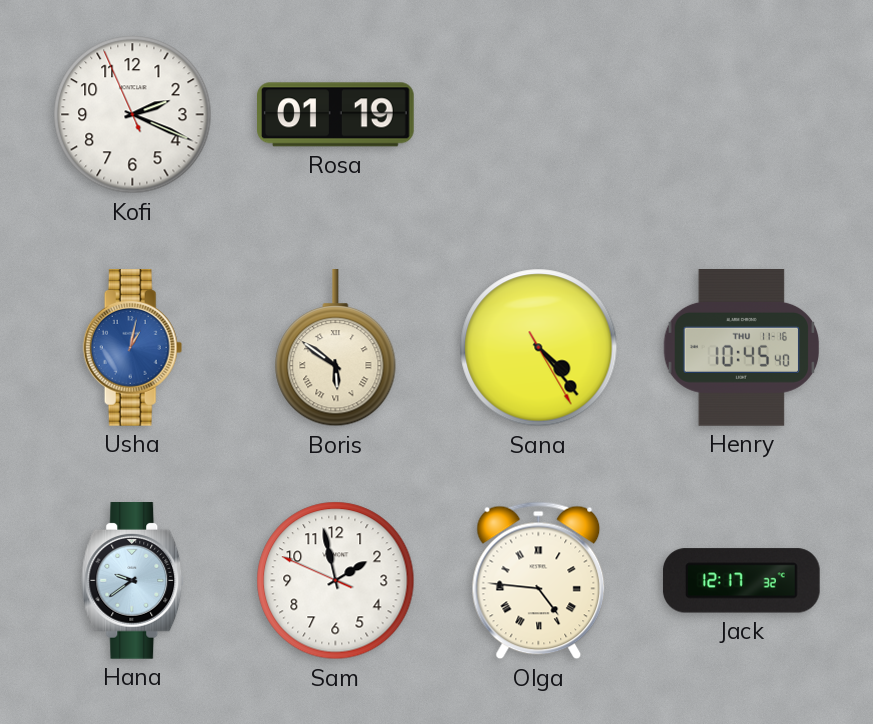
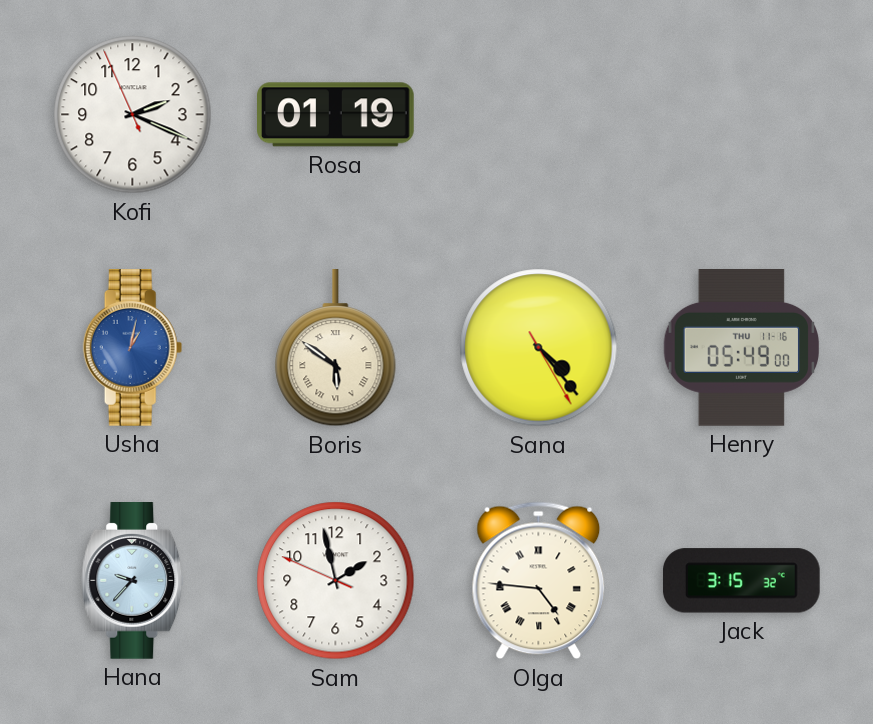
Henry: 10:45 -> 05:49
Hana: 9:39 -> 9:37
Jack: 12:17 -> 3:15
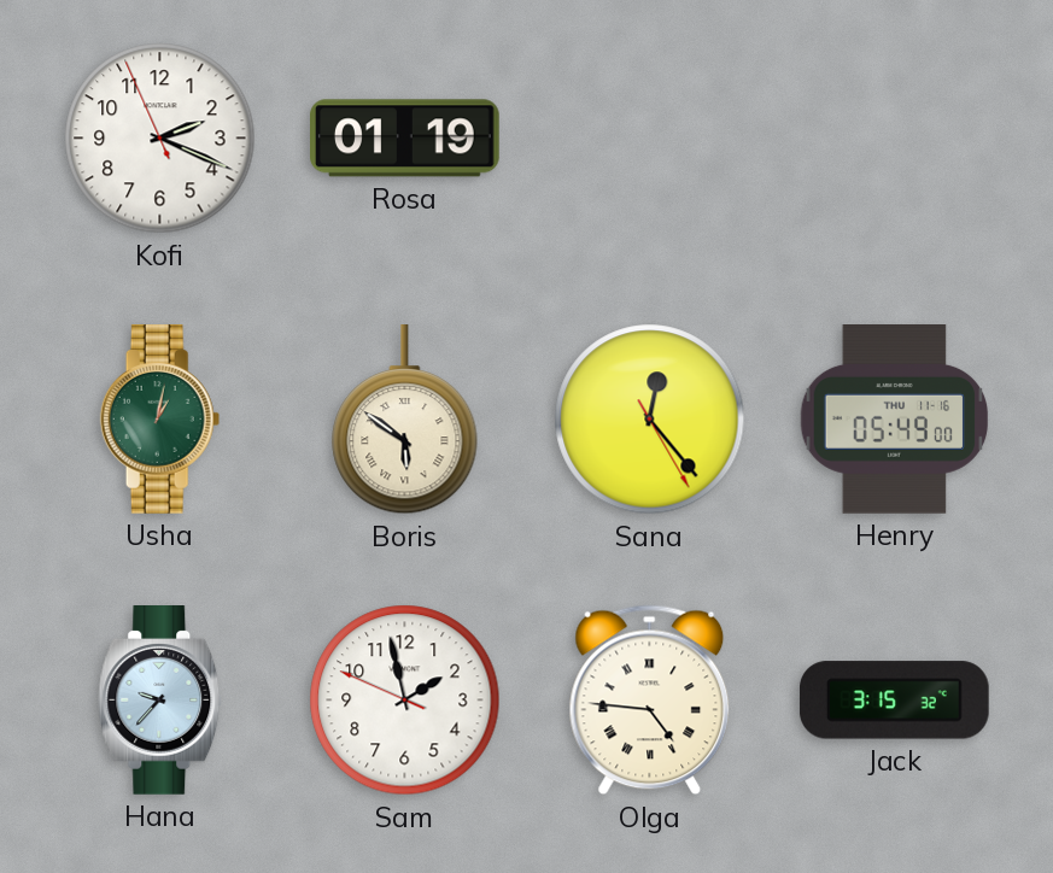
Usha dial: blue -> green
Sana: 4:23 -> 12:23
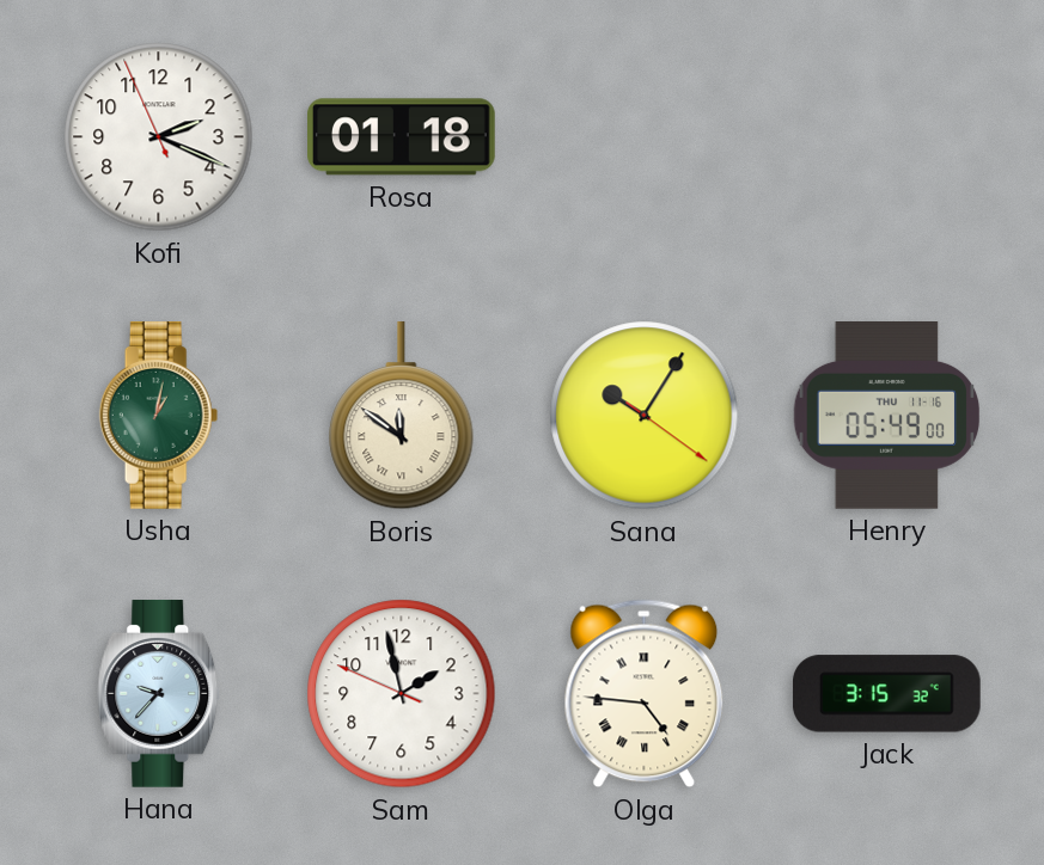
Rosa: 01:19 -> 01:18
Boris: 5:51 -> 11:51
Sana: 12:23 -> 10:05
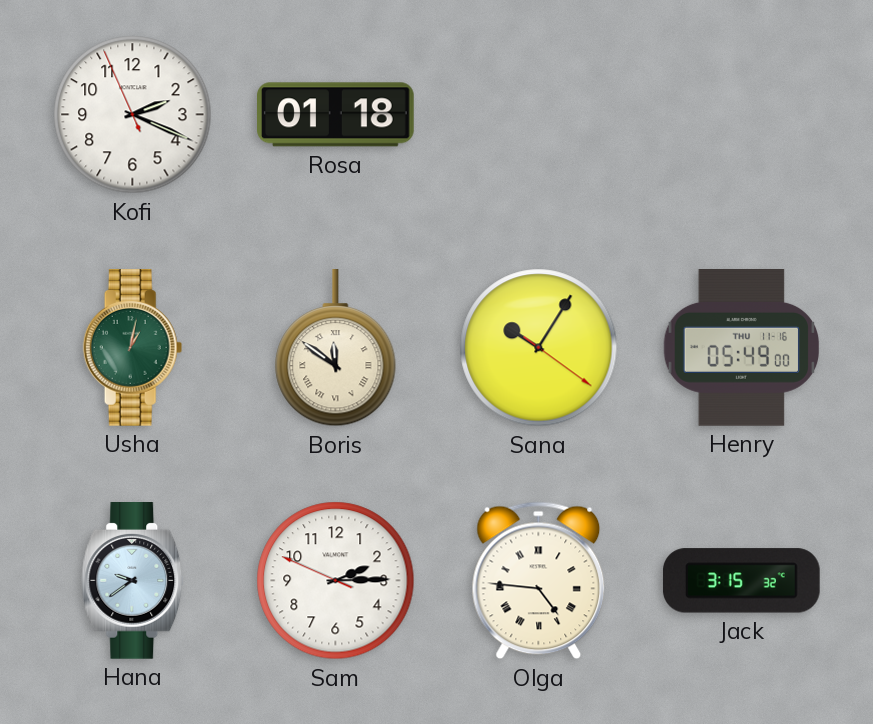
Hana: 9:37 -> 9:39
Sam: 1:57 -> 2:14
